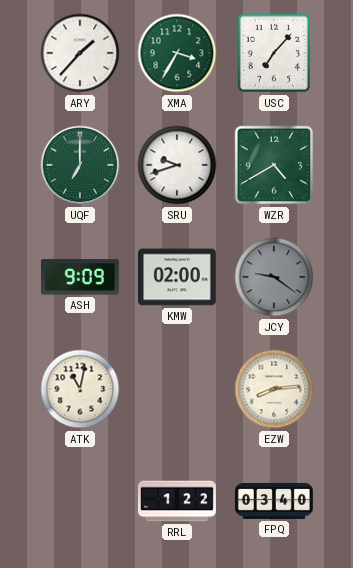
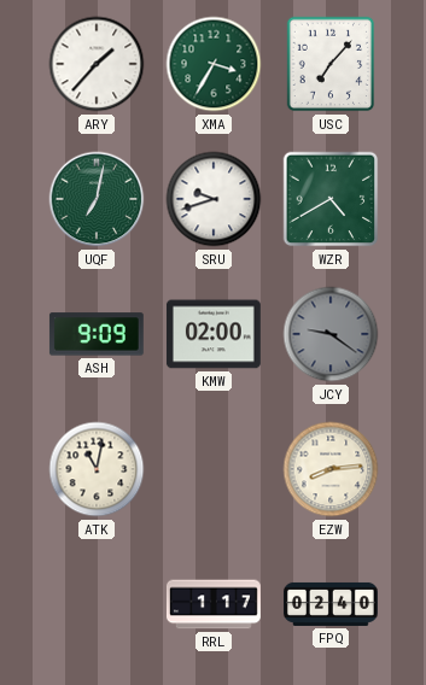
UQF: 7:00 -> 7:02
RRL: 1:22 -> 1:17
FPQ: 03:40 -> 02:40
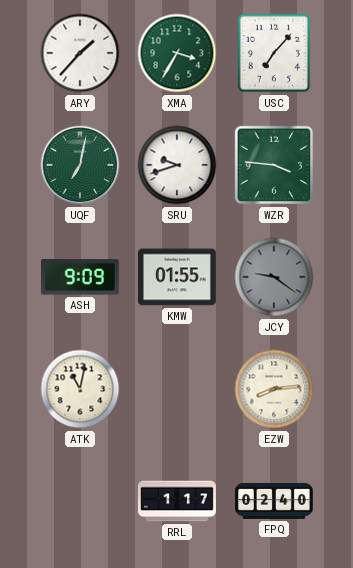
WZR: 4:40 -> 3:46
KMW: 02:00 -> 01:55
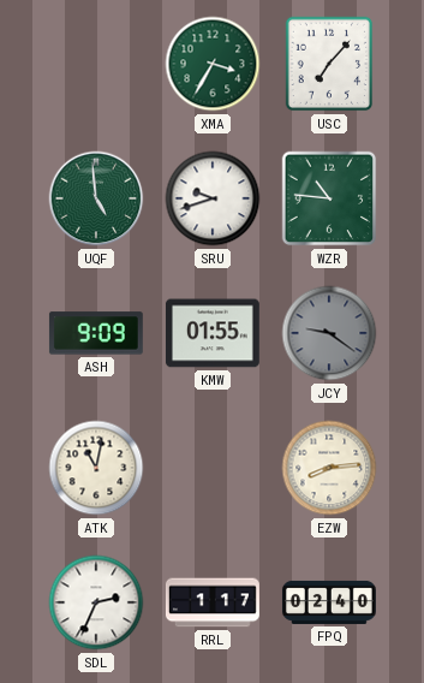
ARY: 1:37 -> none
UQF: 7:02 -> 4:59
WZR: 3:46 -> 10:46
SDL: none -> 2:34
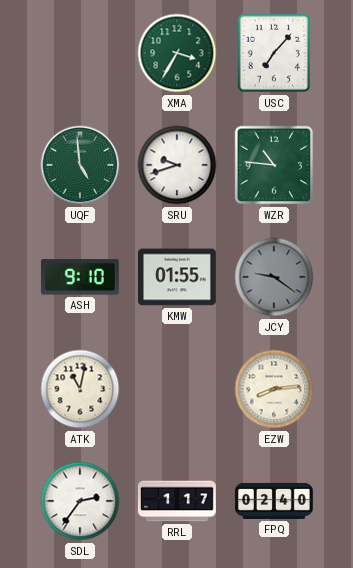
ASH: 9:09 -> 9:10
SDL: 2:34 -> 2:36
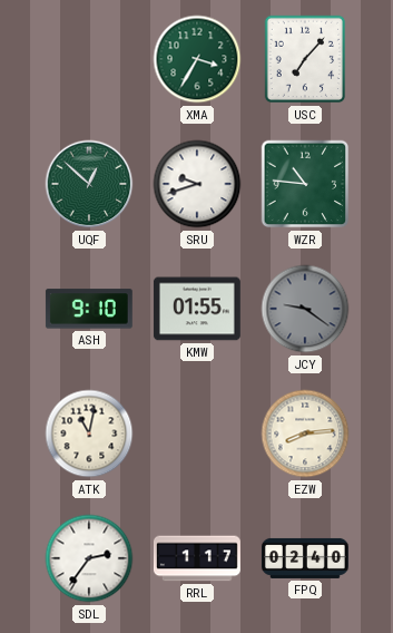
UQF: 4:59 -> 12:52
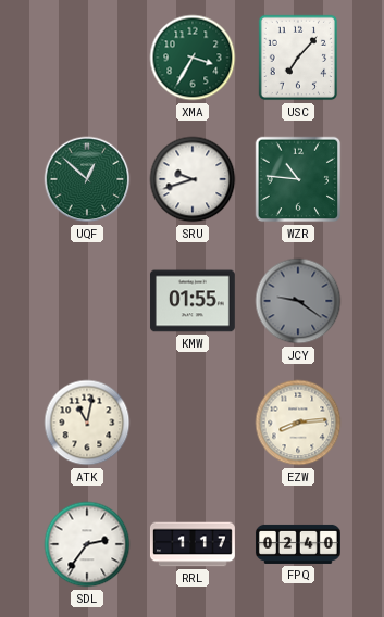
ASH: 9:10 -> none
